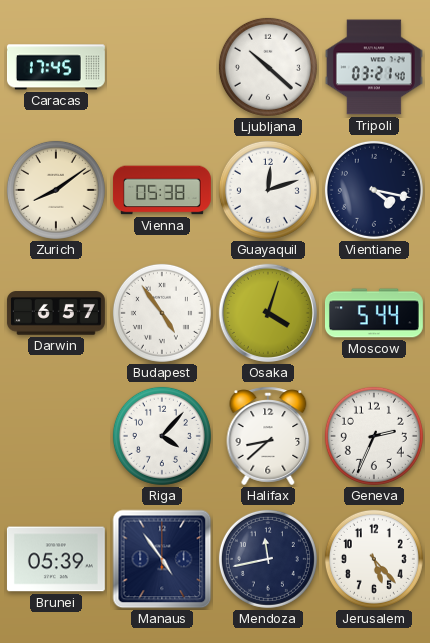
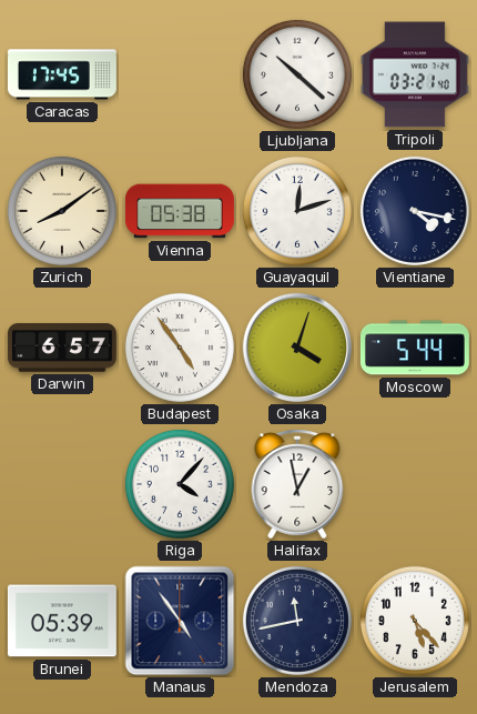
Halifax: 8:38 -> 12:58
Geneva: 2:34 -> none
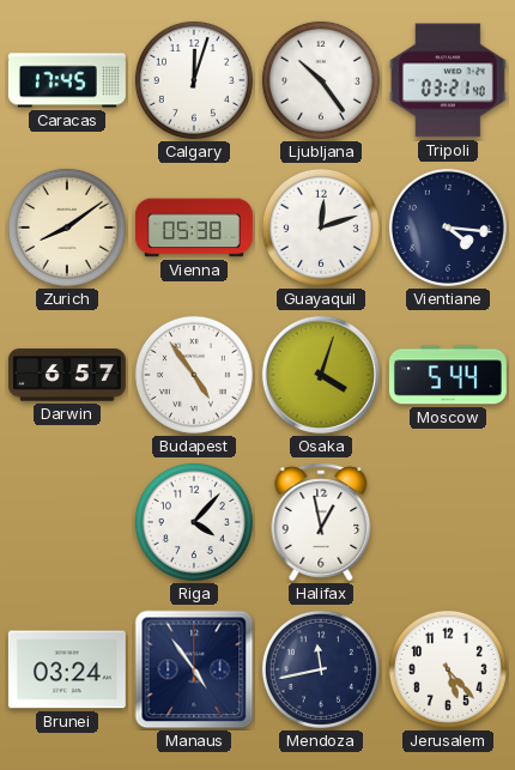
Calgary: none -> 12:03
Ljubljana: 10:22 -> 10:24
Vientiane: 4:17 -> 4:16
Brunei: 05:39 -> 03:24
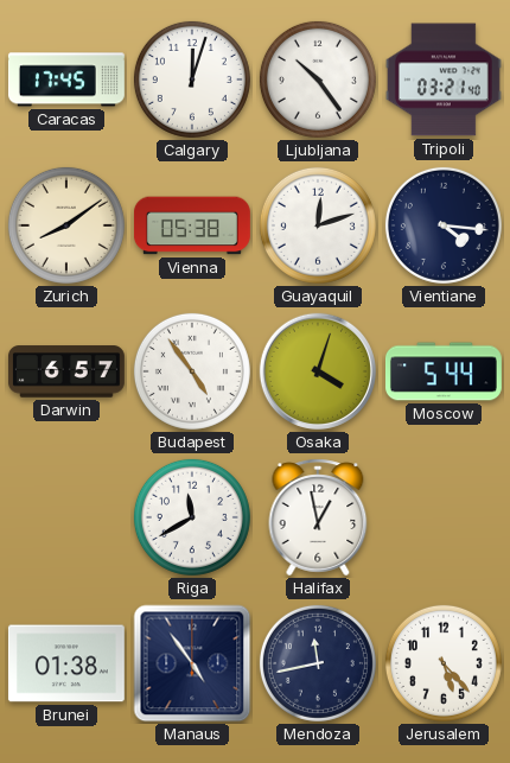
Riga: 4:07 -> 11:40
Brunei: 03:24 -> 01:38
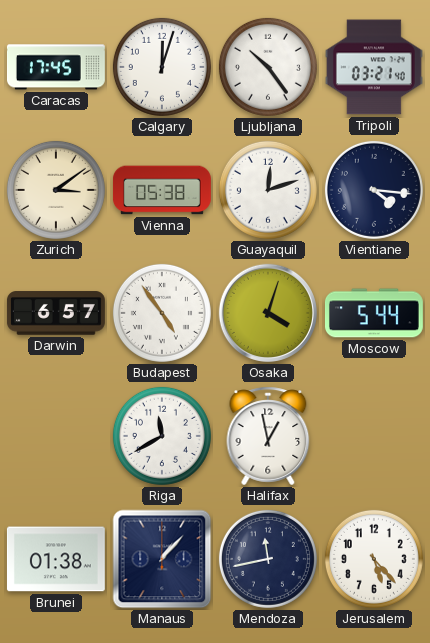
Zurich: 8:09 -> 3:09
Manaus: 4:54 -> 1:07
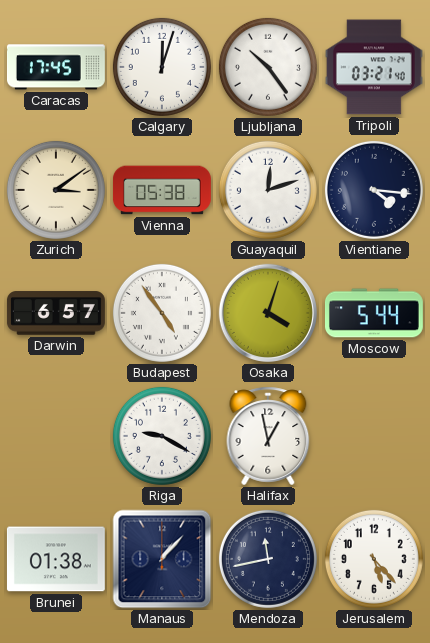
Riga: 11:40 -> 9:20
